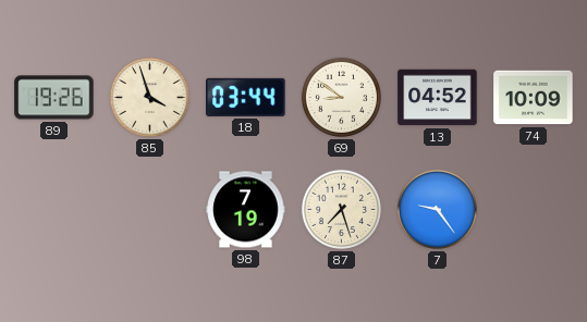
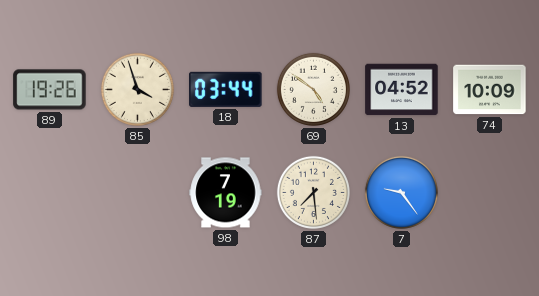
69: 8:51 -> 4:51
87: 7:27 -> 7:29
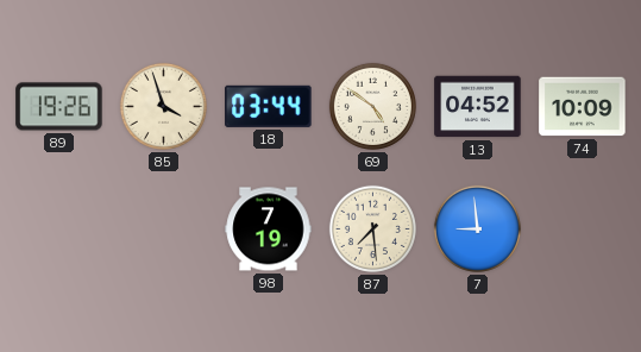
7: 9:24 -> 8:59
